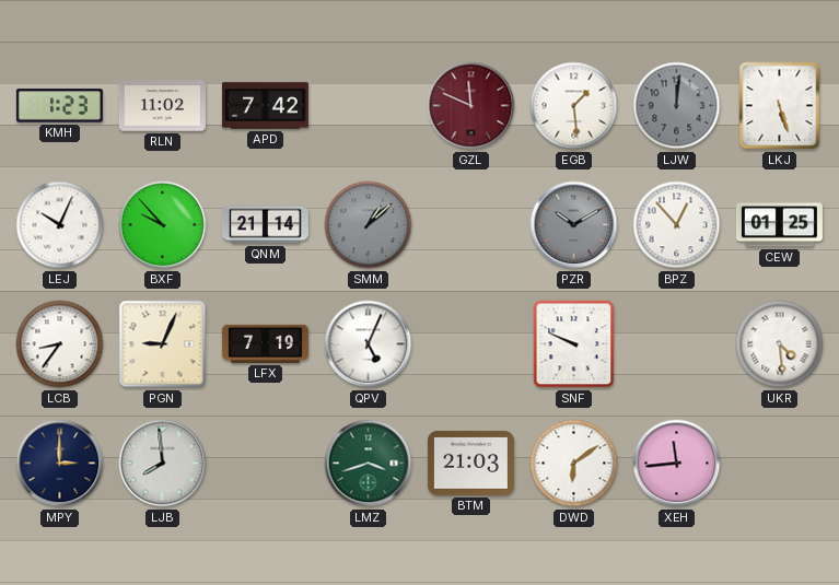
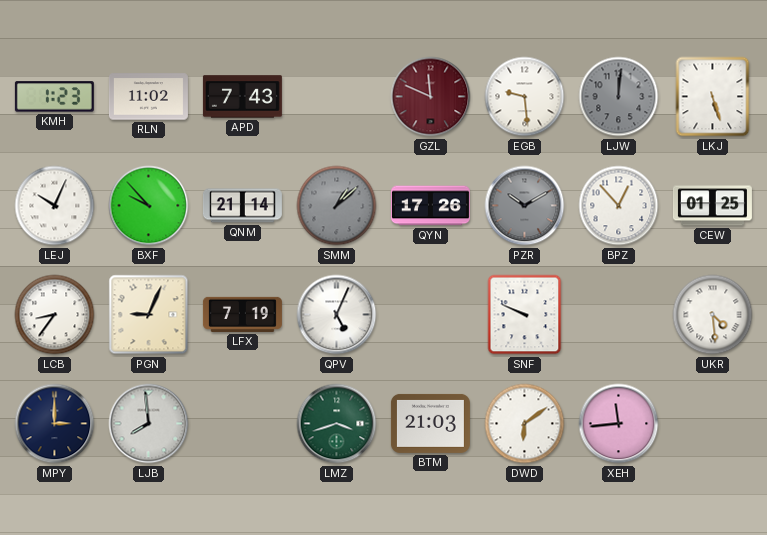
APD: 7:42 -> 7:43
EGB: 1:29 -> 9:29
QYN: none -> 17:26
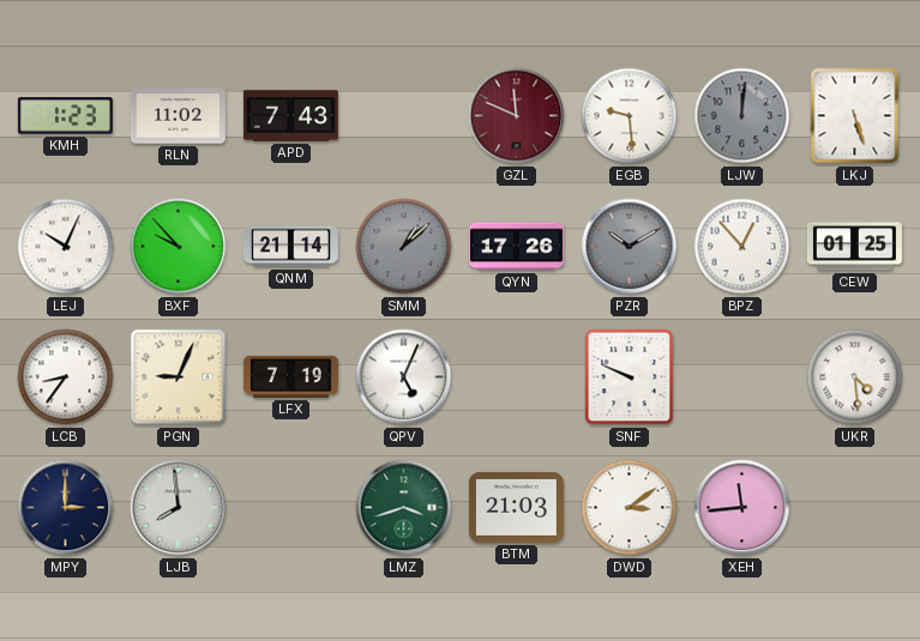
DWD: 6:09 -> 3:09
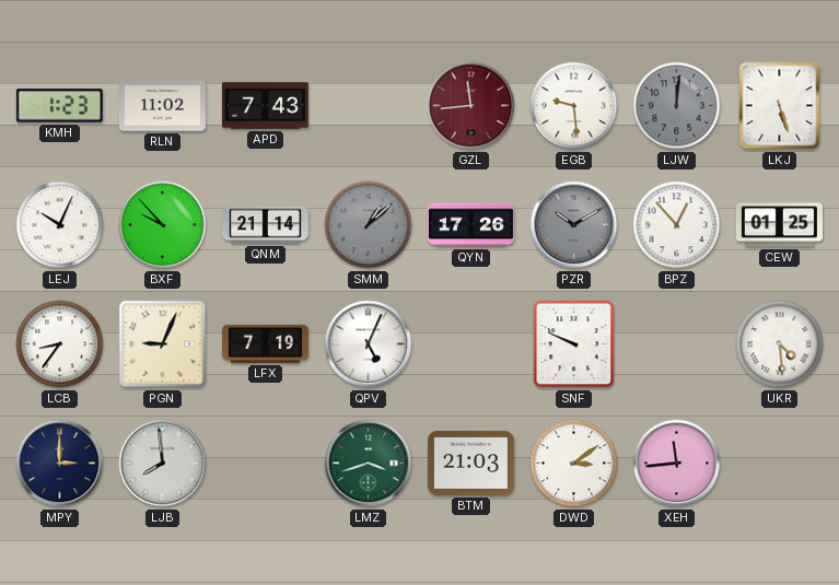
GZL: 11:49 -> 11:44
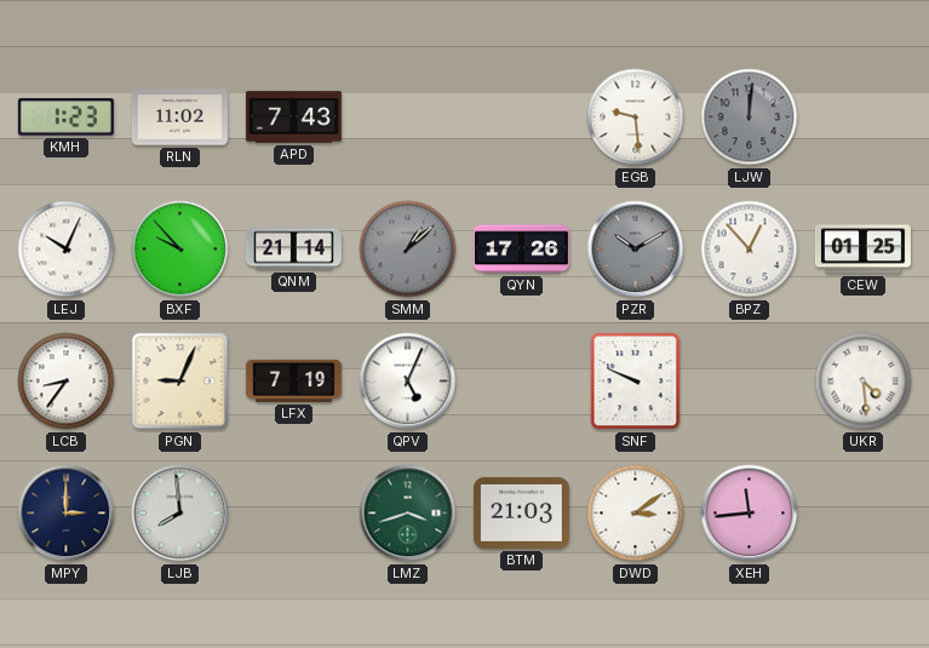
GZL: 11:44 -> none
LKJ: 5:27 -> none
